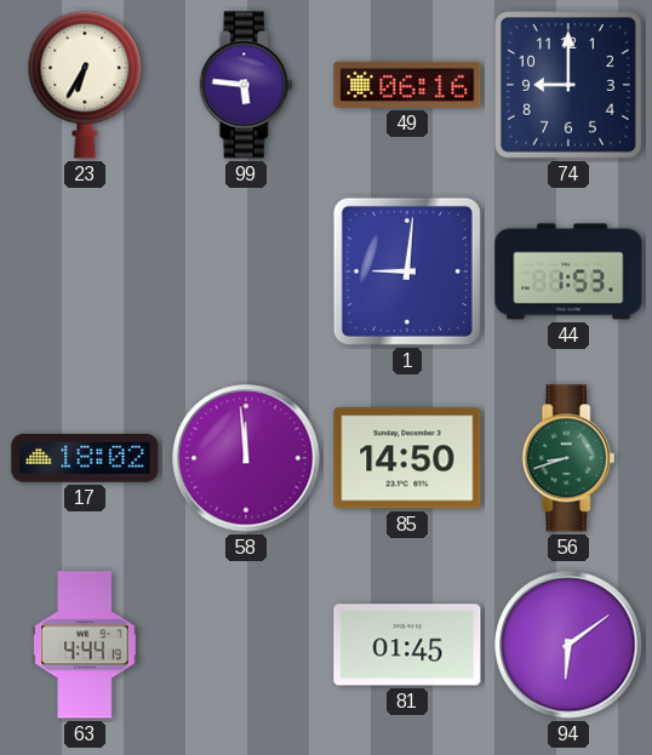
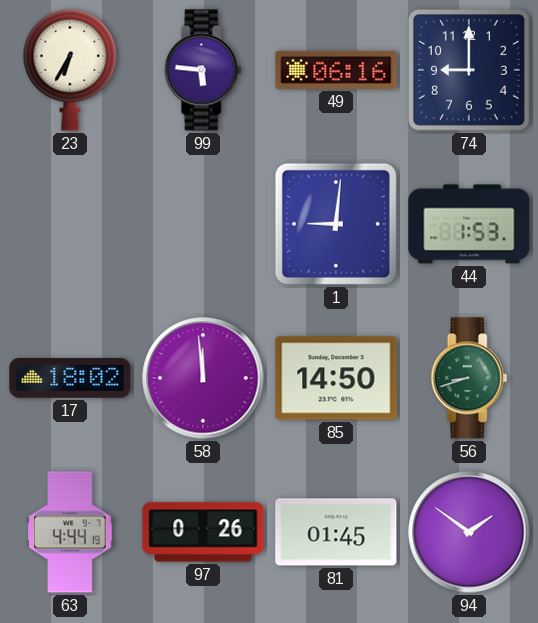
97: none -> 0:26
94: 6:09 -> 1:51
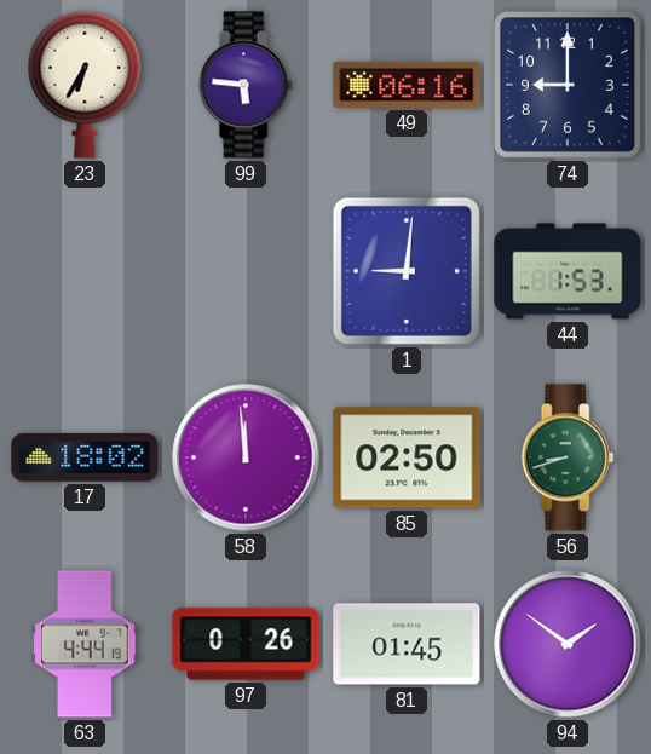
85: 14:50 -> 02:50
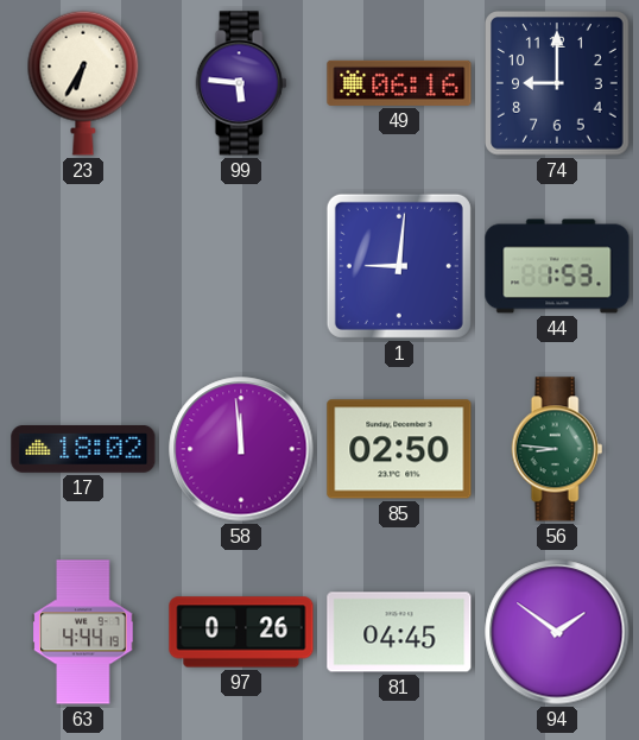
56: 8:42 -> 8:46
81: 01:45 -> 04:45
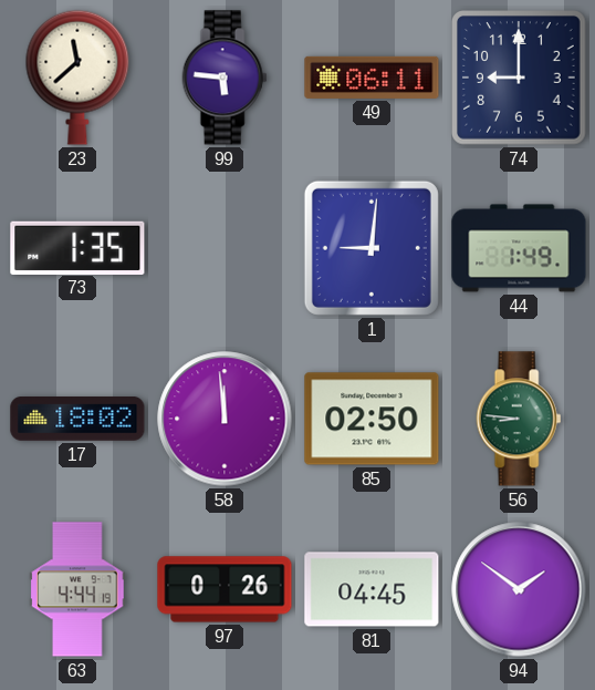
23: 6:35 -> 11:38
49: 06:16 -> 06:11
73: none -> 1:35
44: 1:53 -> 1:49
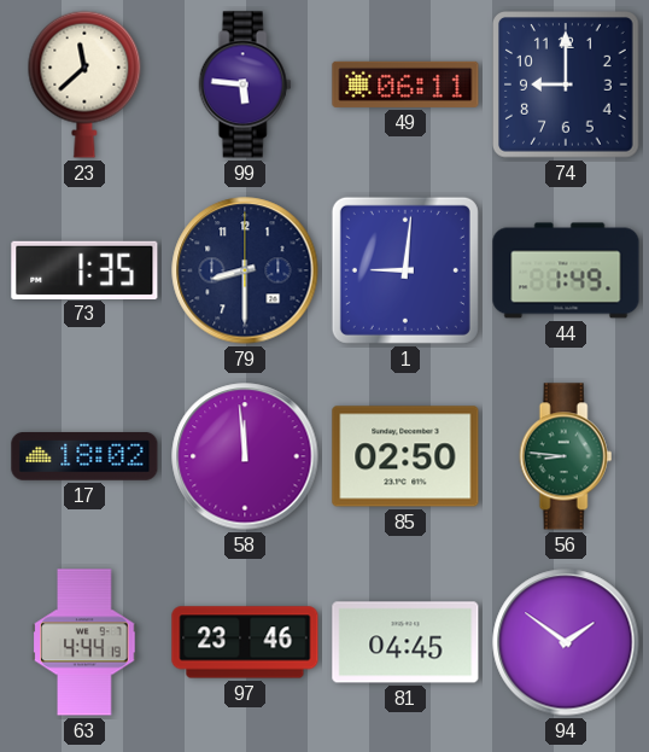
79: none -> 8:30
97: 0:26 -> 23:46
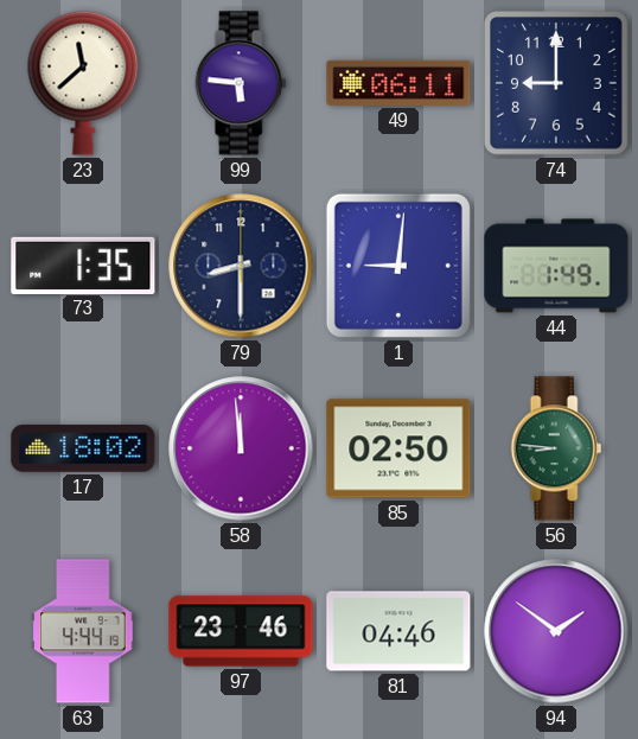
81: 04:45 -> 04:46
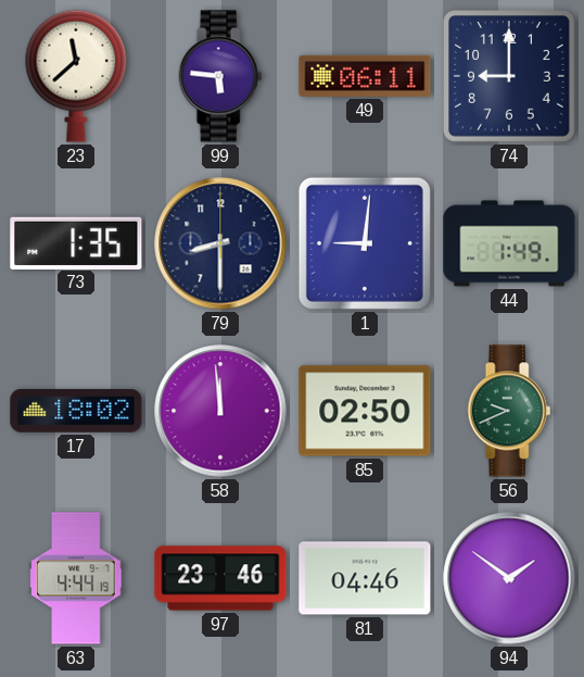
56: 8:46 -> 9:41
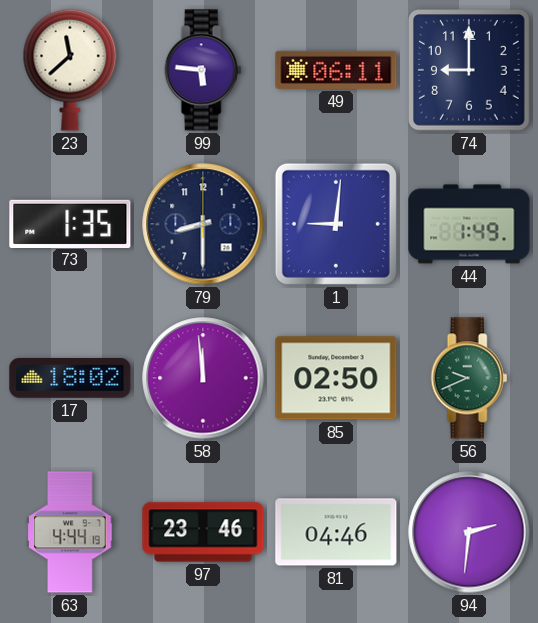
94: 1:51 -> 2:31
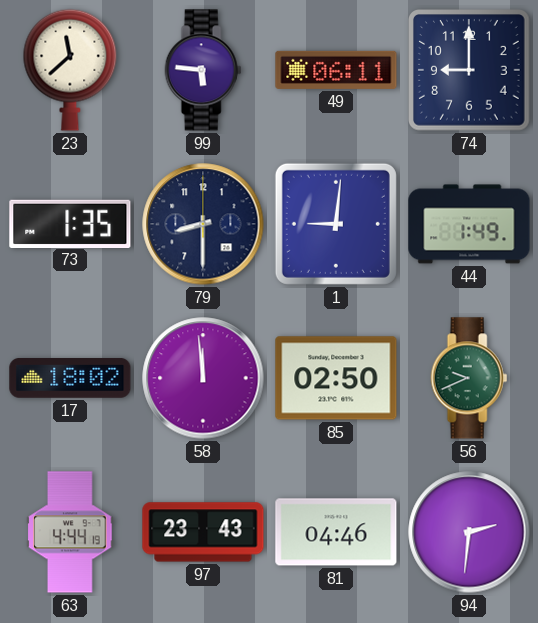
97: 23:46 -> 23:43
